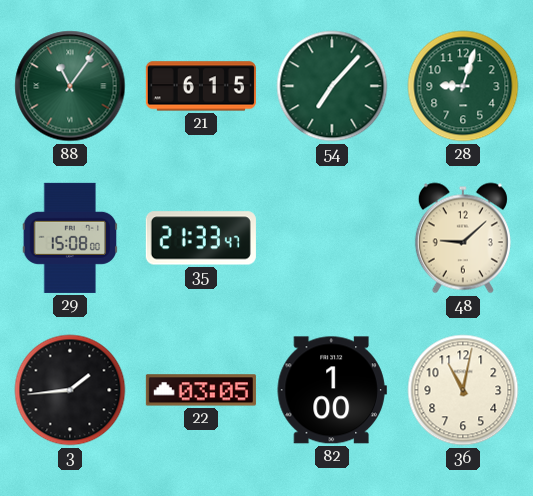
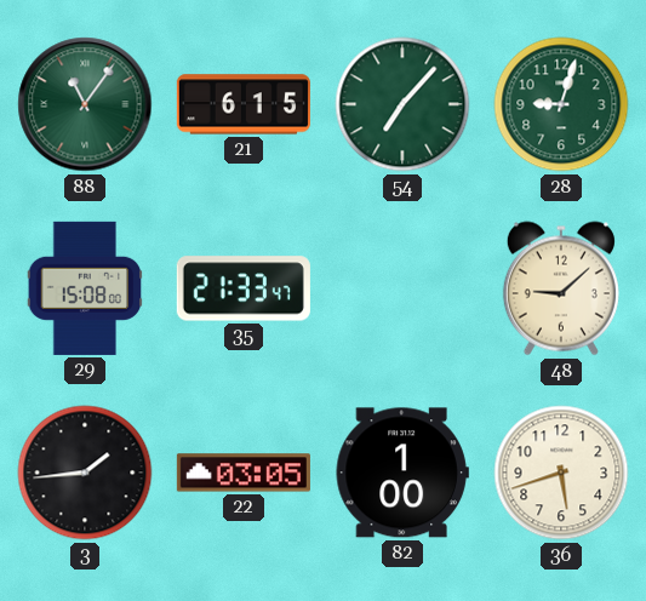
36: 11:02 -> 5:42
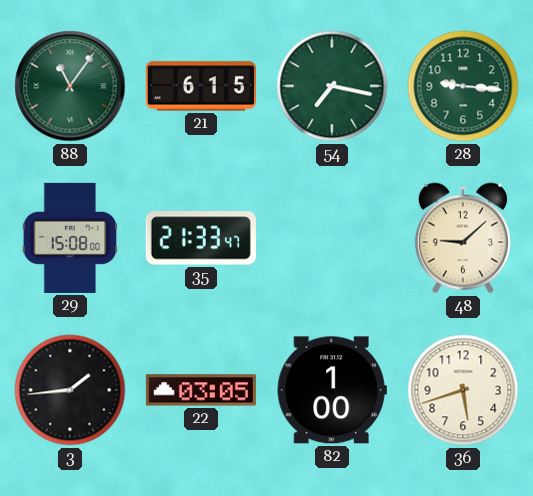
54: 7:07 -> 7:17
28: 9:03 -> 9:16
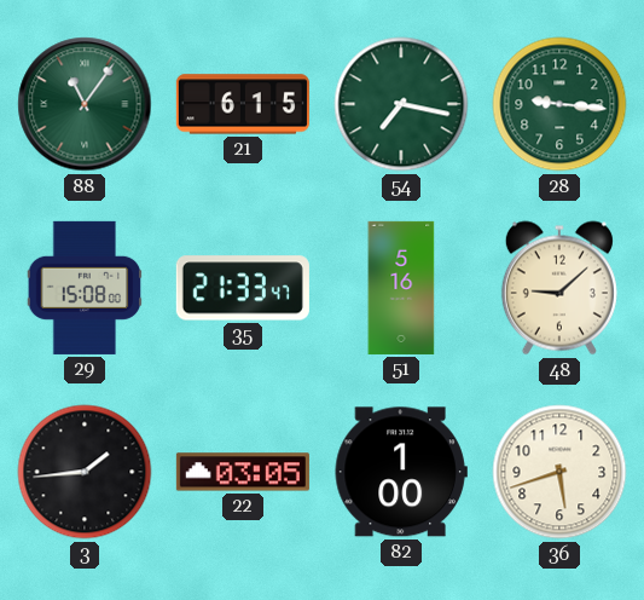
51: none -> 5:16
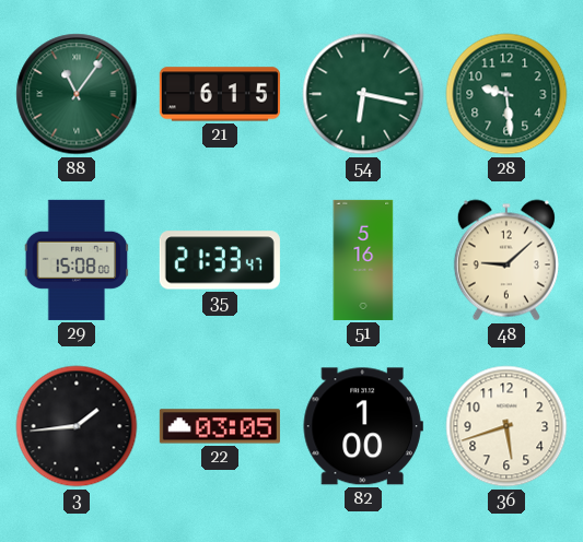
54: 7:17 -> 6:17
28: 9:16 -> 9:29
